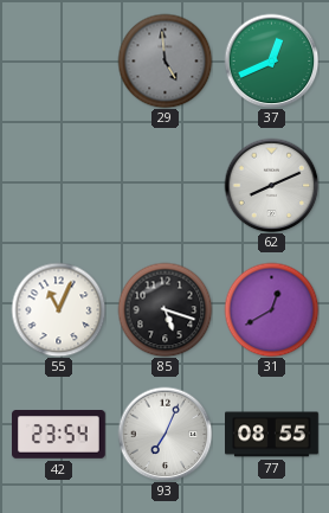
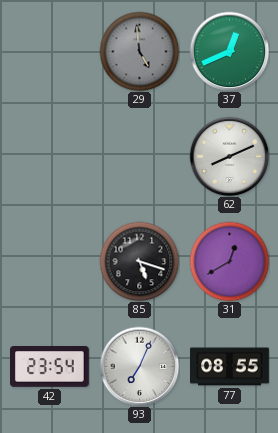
55: 11:04 -> none
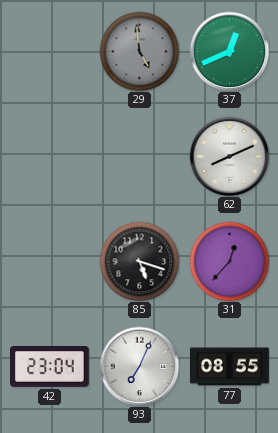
31: 12:40 -> 12:37
42: 23:54 -> 23:04
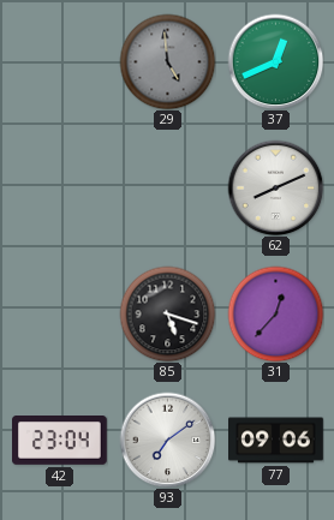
93: 7:04 -> 7:09
77: 08:55 -> 09:06
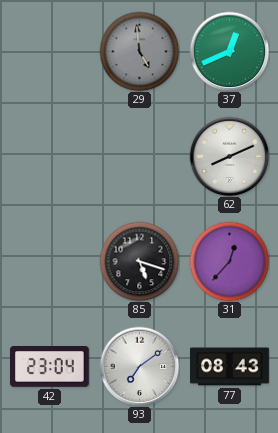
77: 09:06 -> 08:43
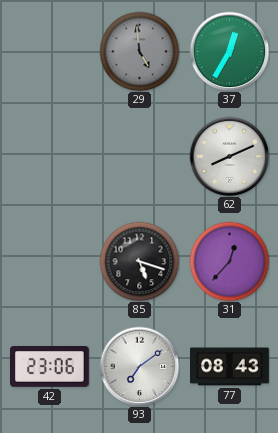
37: 12:41 -> 12:35
42: 23:04 -> 23:06
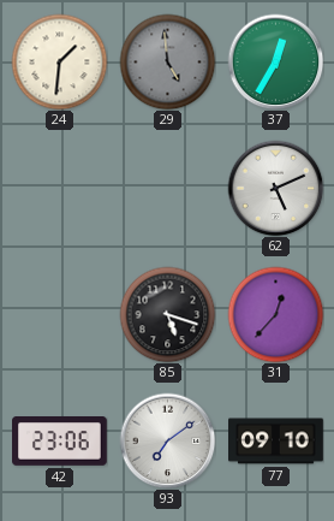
24: none -> 1:31
62: 8:11 -> 5:11
77: 08:43 -> 09:10
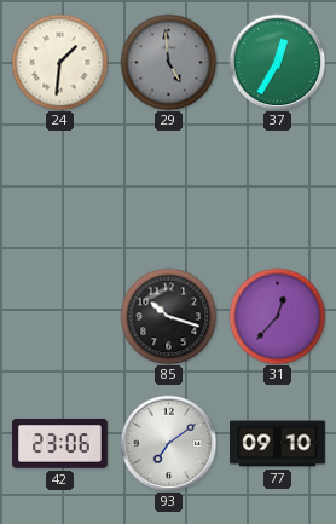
62: 5:11 -> none
85: 5:18 -> 10:18
